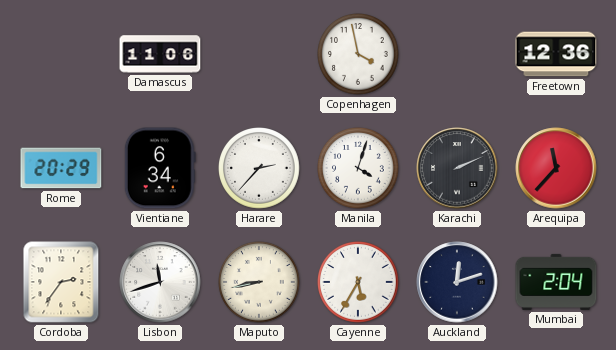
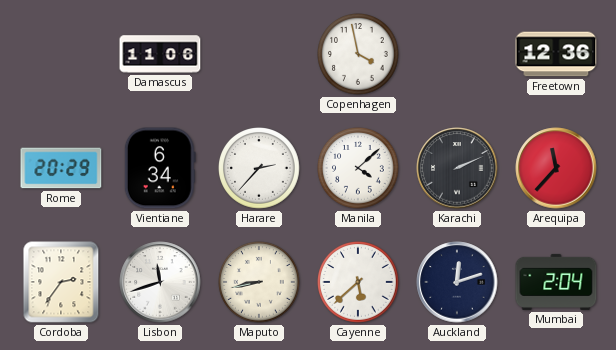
Manila: 4:03 -> 4:08
Cayenne: 5:35 -> 5:38
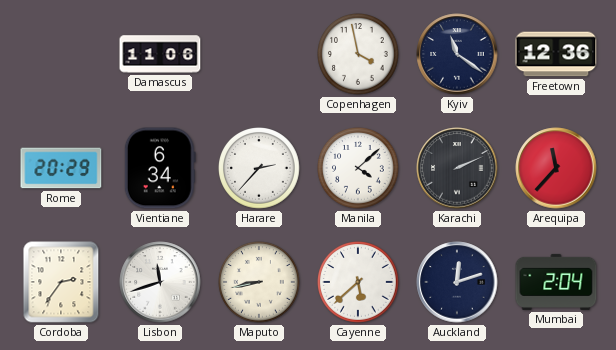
Kyiv: none -> 11:21
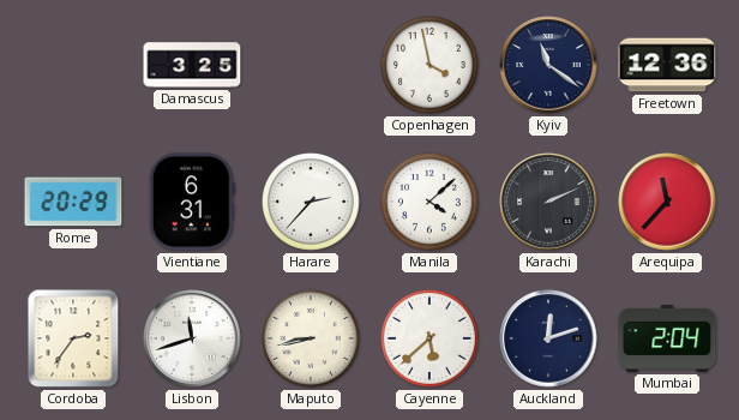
Damascus: 11:06 -> 3:25
Vientiane: 6:34 -> 6:31
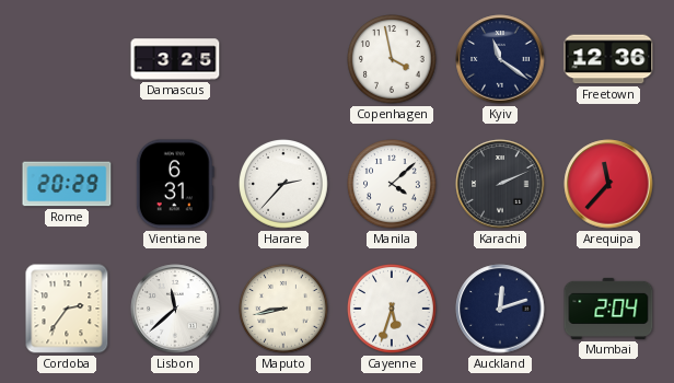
Lisbon: 11:42 -> 11:38
Cayenne: 5:38 -> 5:33
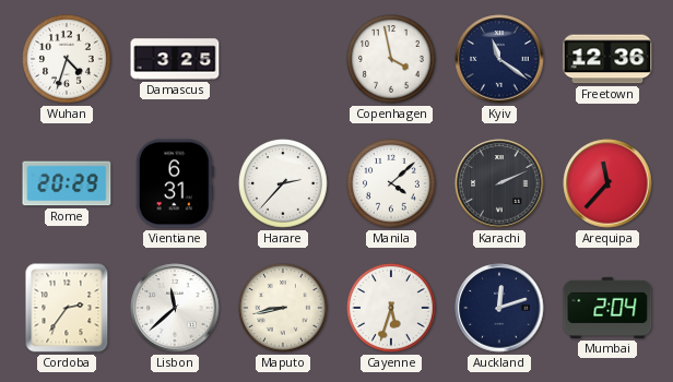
Wuhan: none -> 4:33
